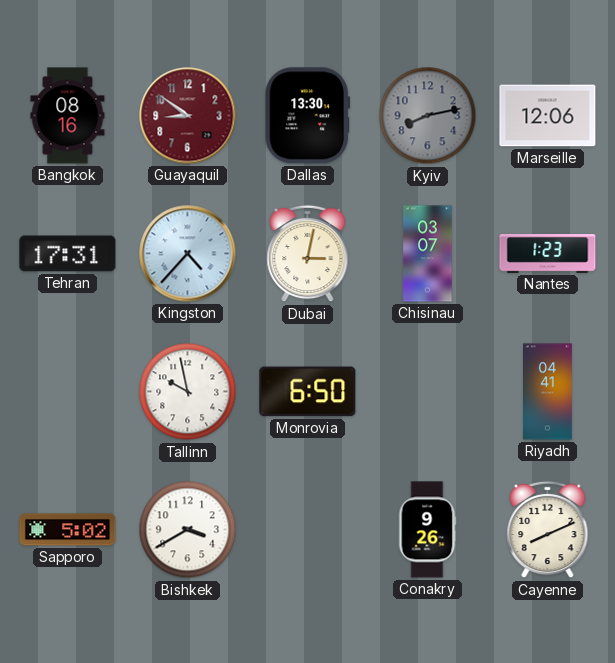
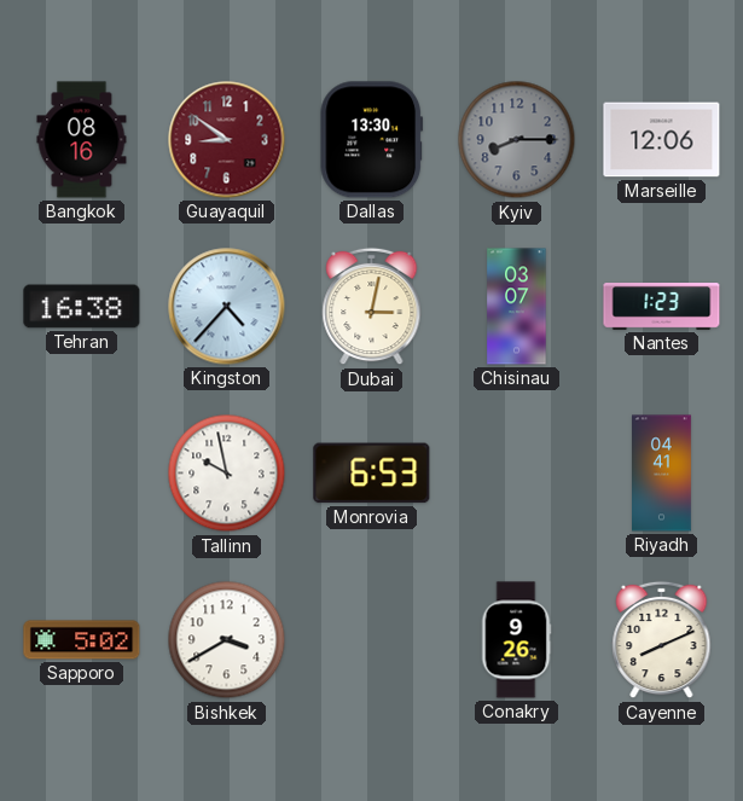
Kyiv: 8:13 -> 8:15
Tehran: 17:31 -> 16:38
Monrovia: 6:50 -> 6:53
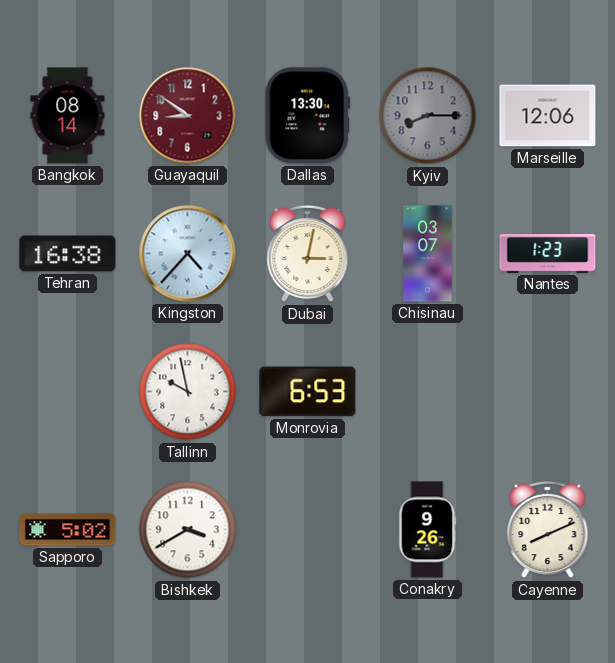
Bangkok: 08:16 -> 08:14
Riyadh: 04:41 -> none
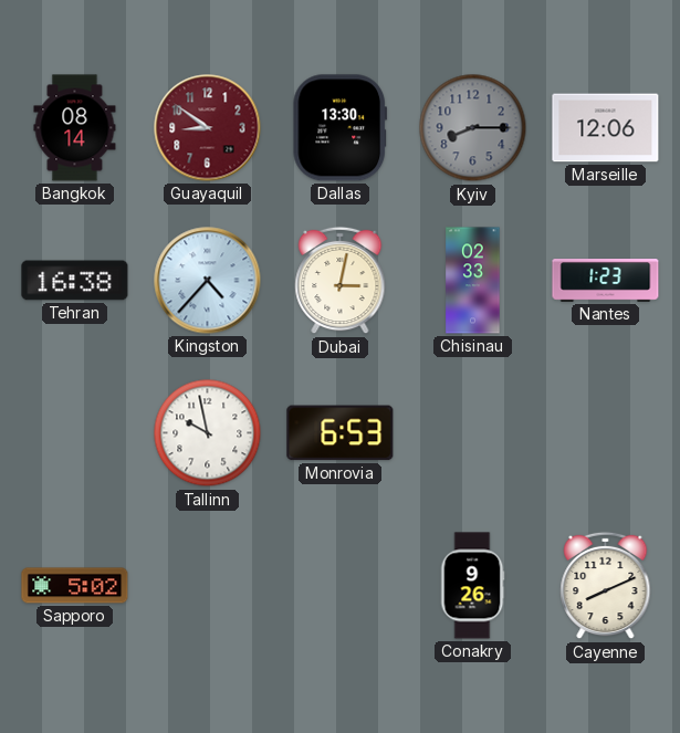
Chisinau: 03:07 -> 02:33
Bishkek: 3:40 -> none
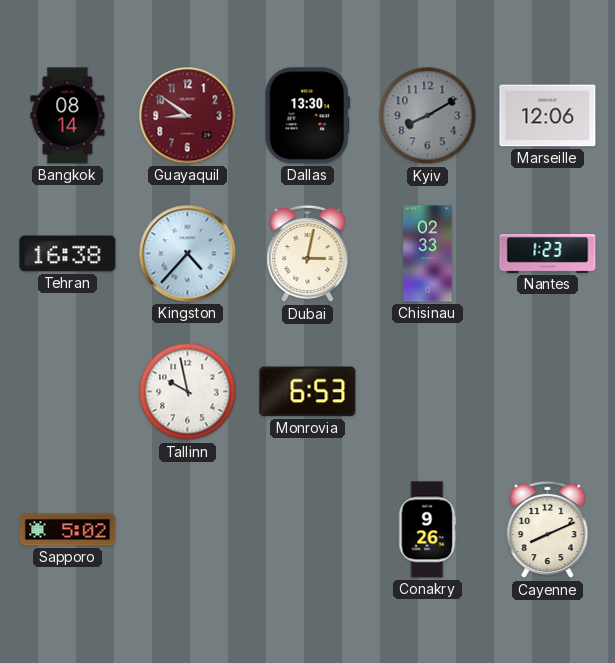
Kyiv: 8:15 -> 8:10
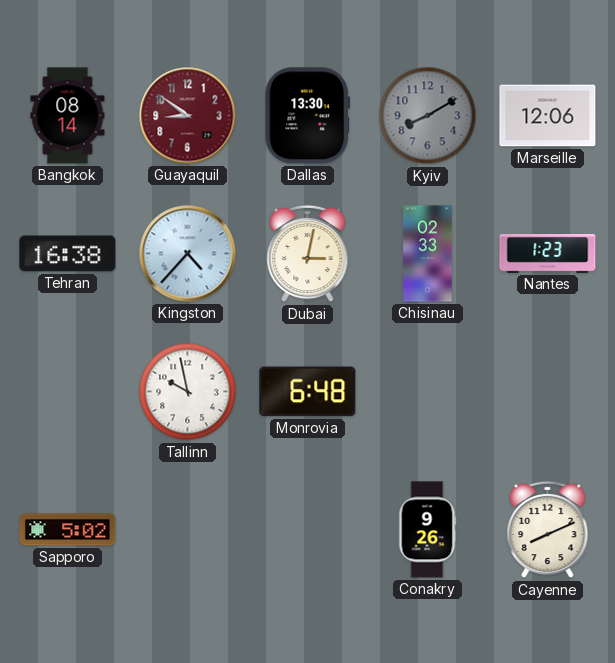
Monrovia: 6:53 -> 6:48
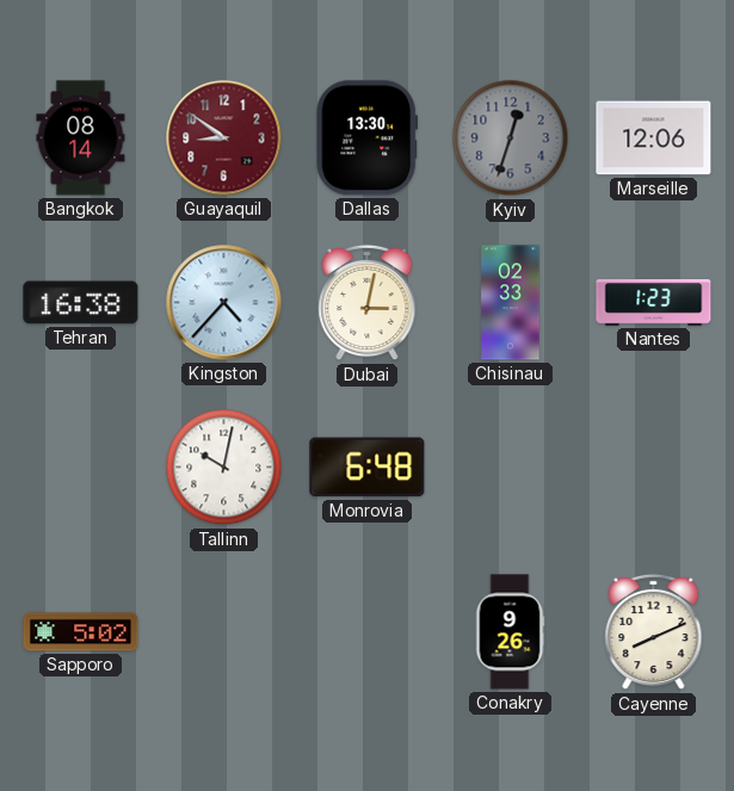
Kyiv: 8:10 -> 12:33
Tallinn: 9:58 -> 10:02
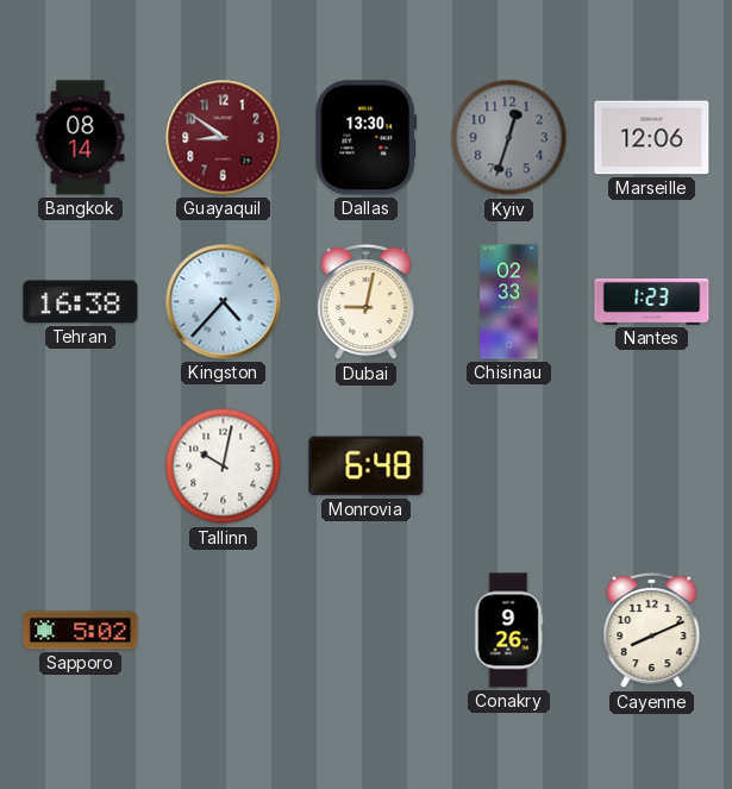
Dubai: 3:02 -> 9:02
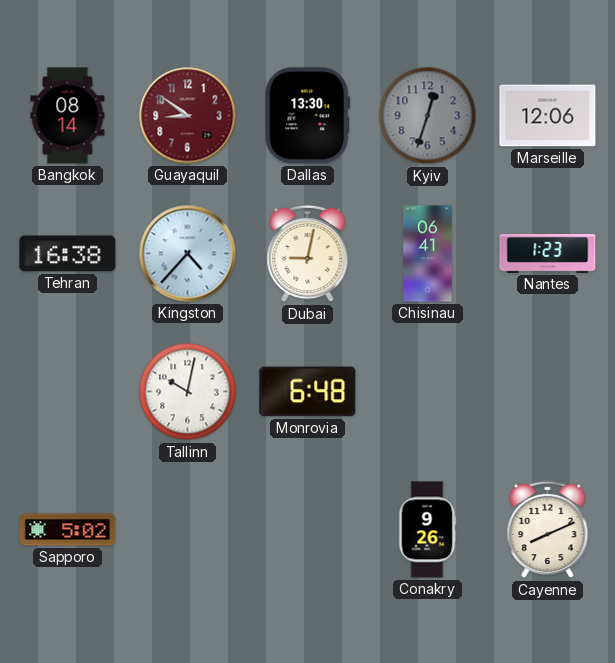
Chisinau: 02:33 -> 06:41
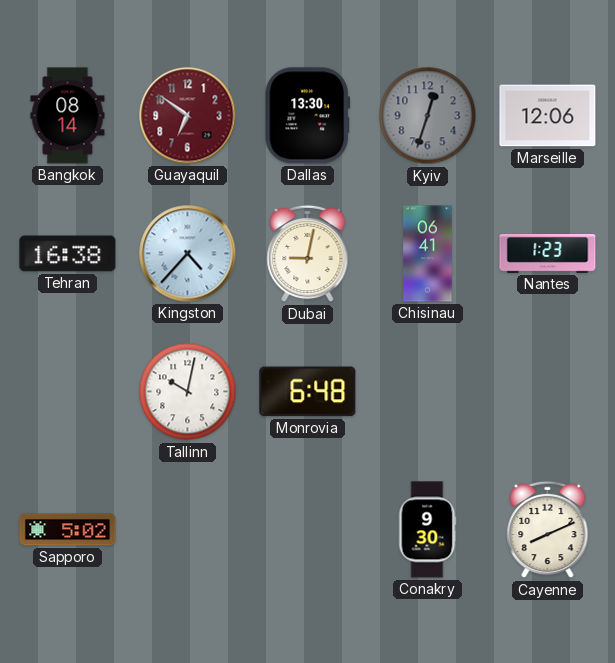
Guayaquil: 8:51 -> 6:51
Conakry: 9:26 -> 9:30
